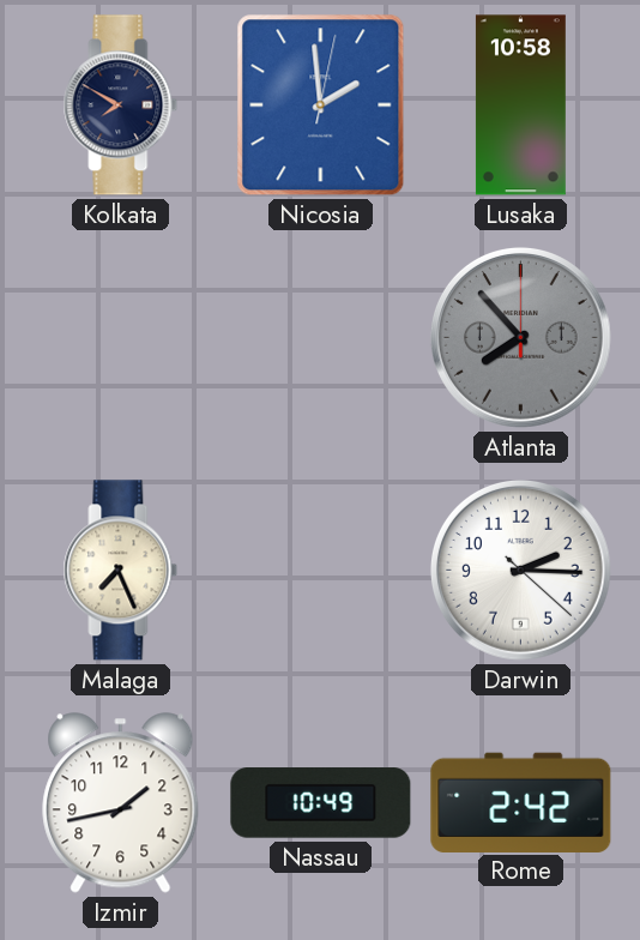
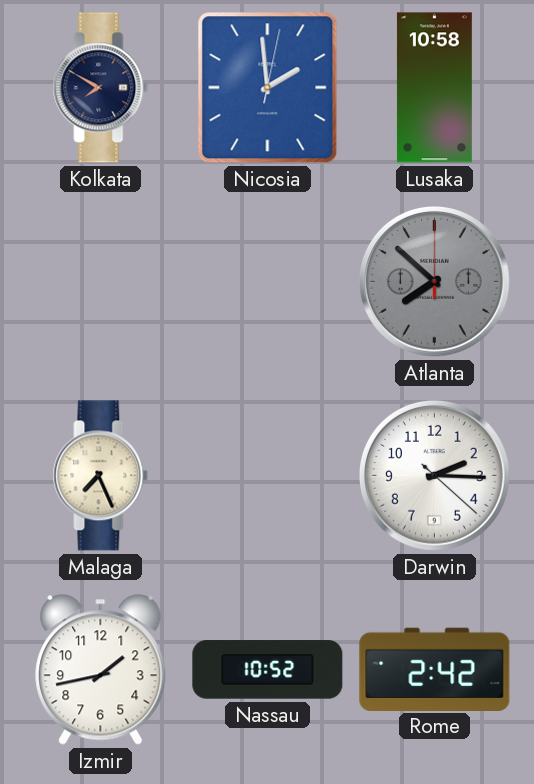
Atlanta: 7:53 -> 7:52
Nassau: 10:49 -> 10:52
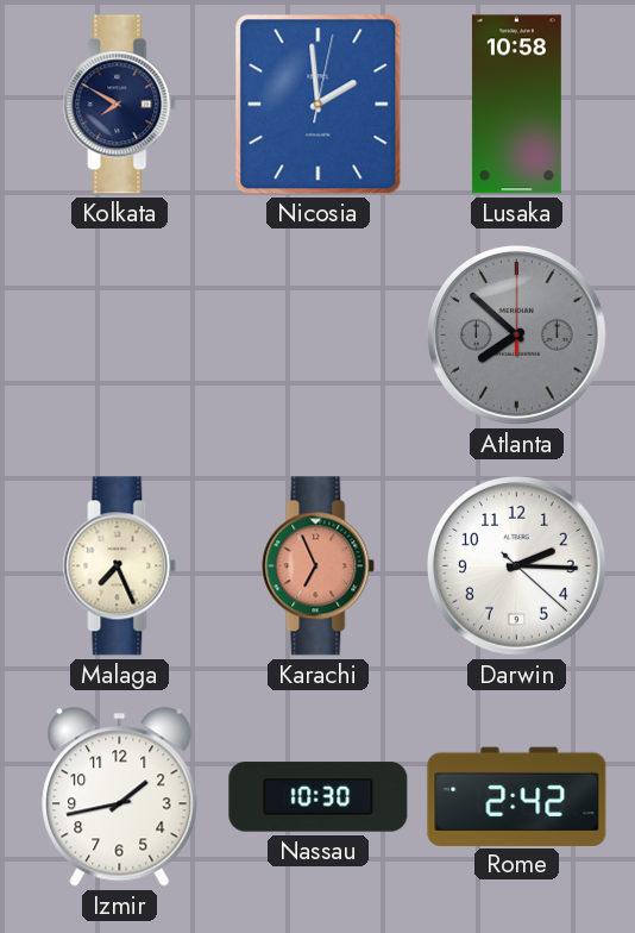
Karachi: none -> 6:56
Nassau: 10:52 -> 10:30
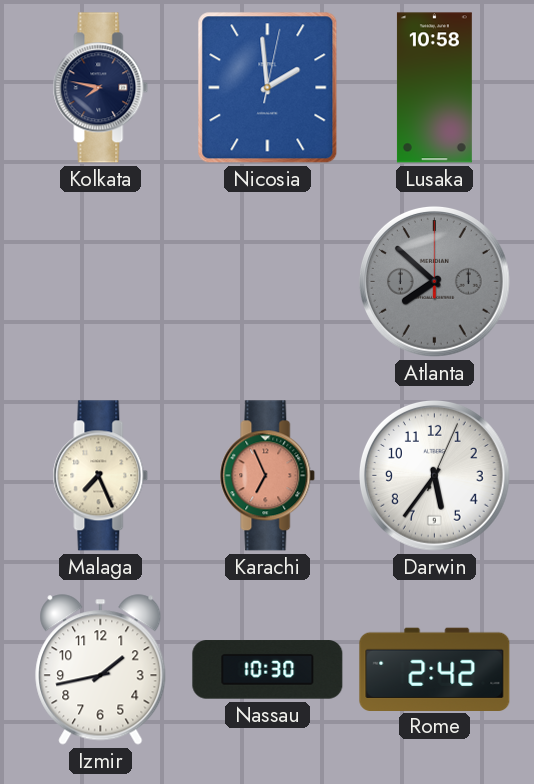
Kolkata: 7:50 -> 7:47
Darwin: 2:15 -> 5:36
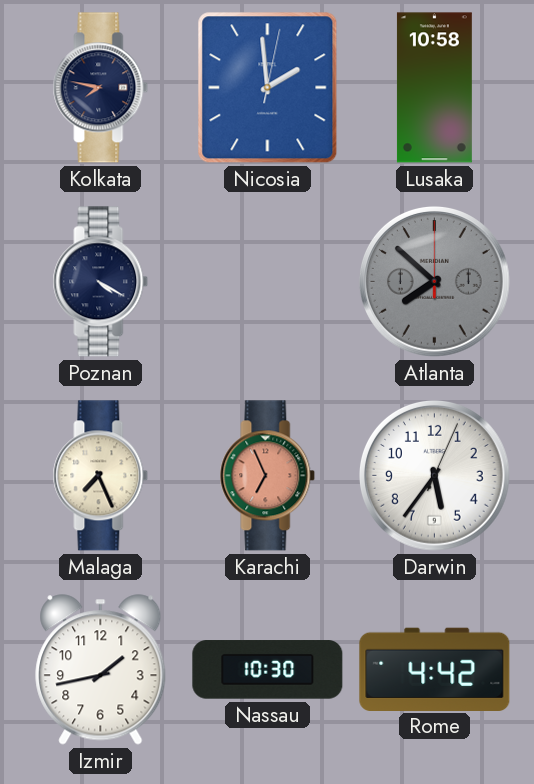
Poznan: none -> 4:20
Rome: 2:42 -> 4:42
